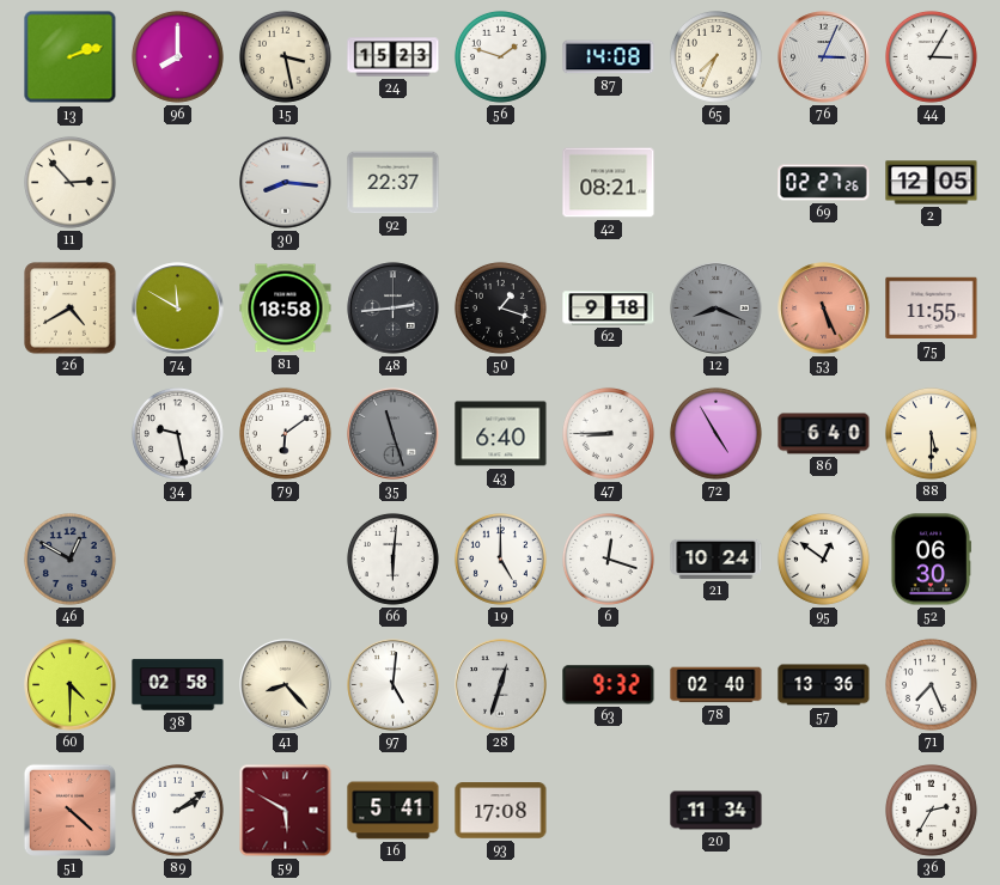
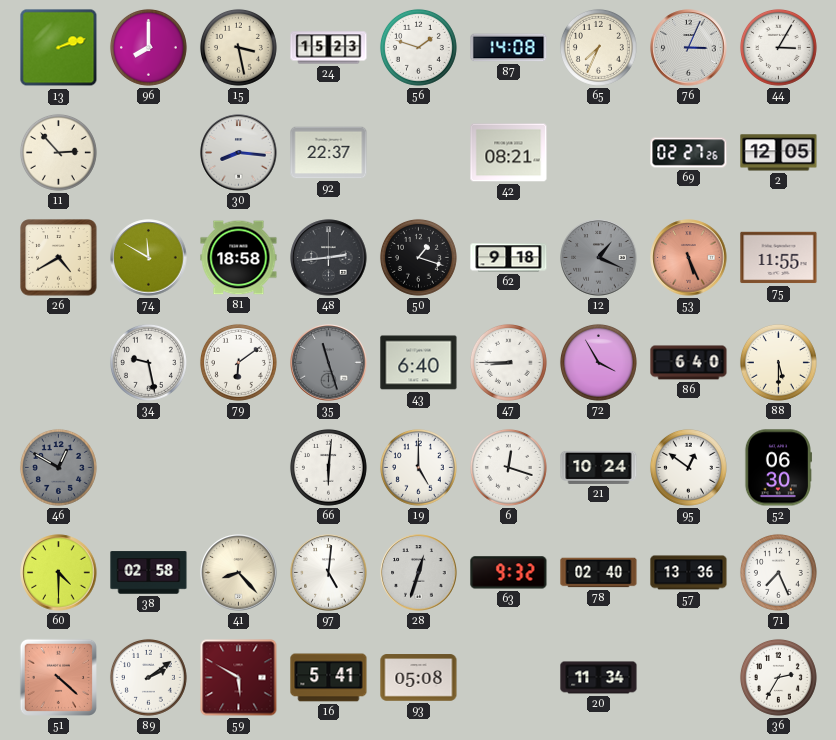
12: 8:19 -> 1:19
72: 4:55 -> 3:55
93: 17:08 -> 05:08
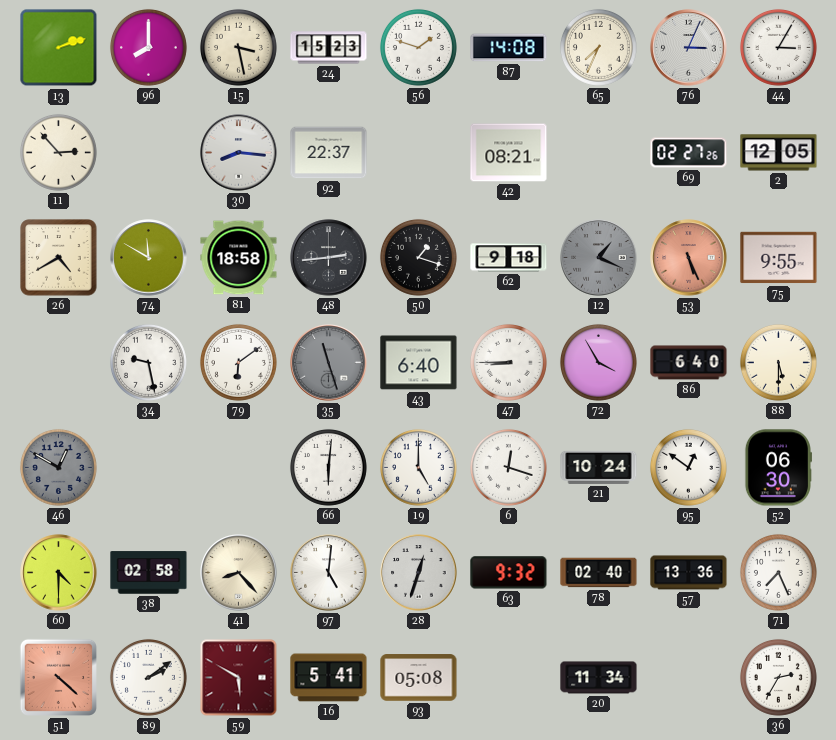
75: 11:55 -> 9:55
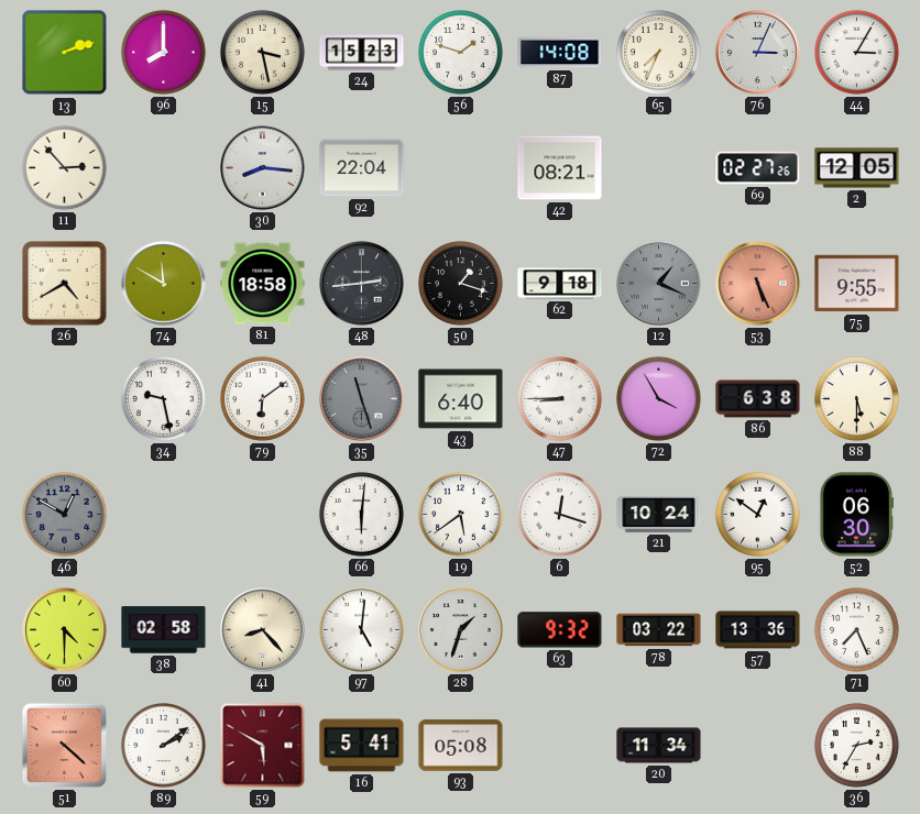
92: 22:37 -> 22:04
86: 6:40 -> 6:38
19: 5:00 -> 5:39
28: 12:33 -> 1:33
78: 02:40 -> 03:22
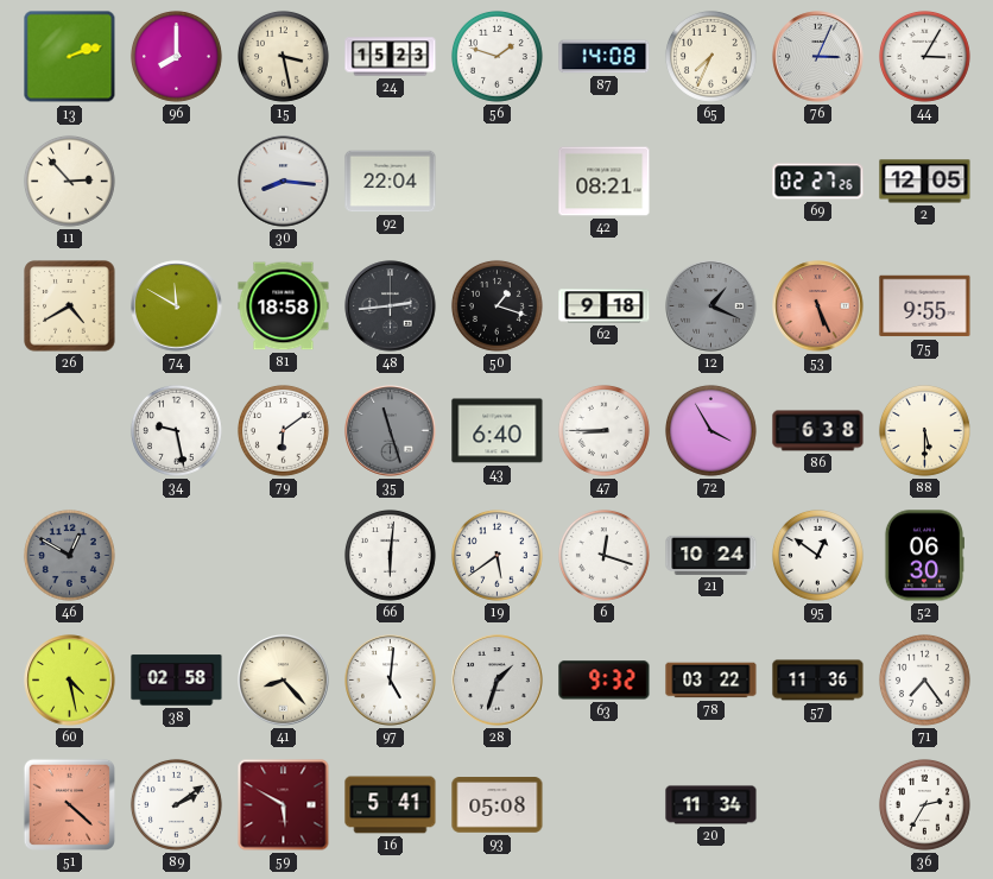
60: 4:30 -> 4:28
57: 13:36 -> 11:36
71: 7:26 -> 7:24
